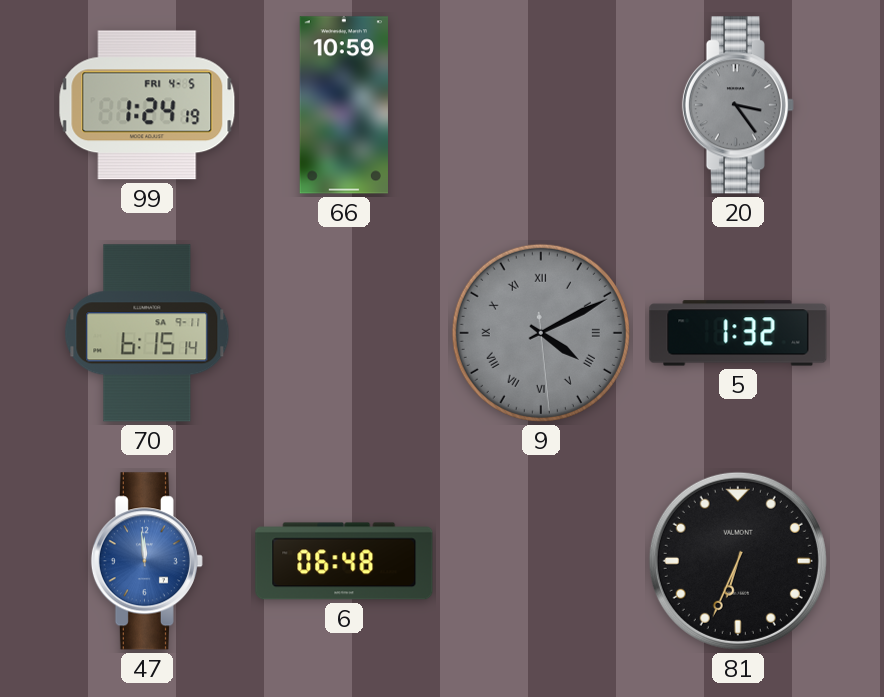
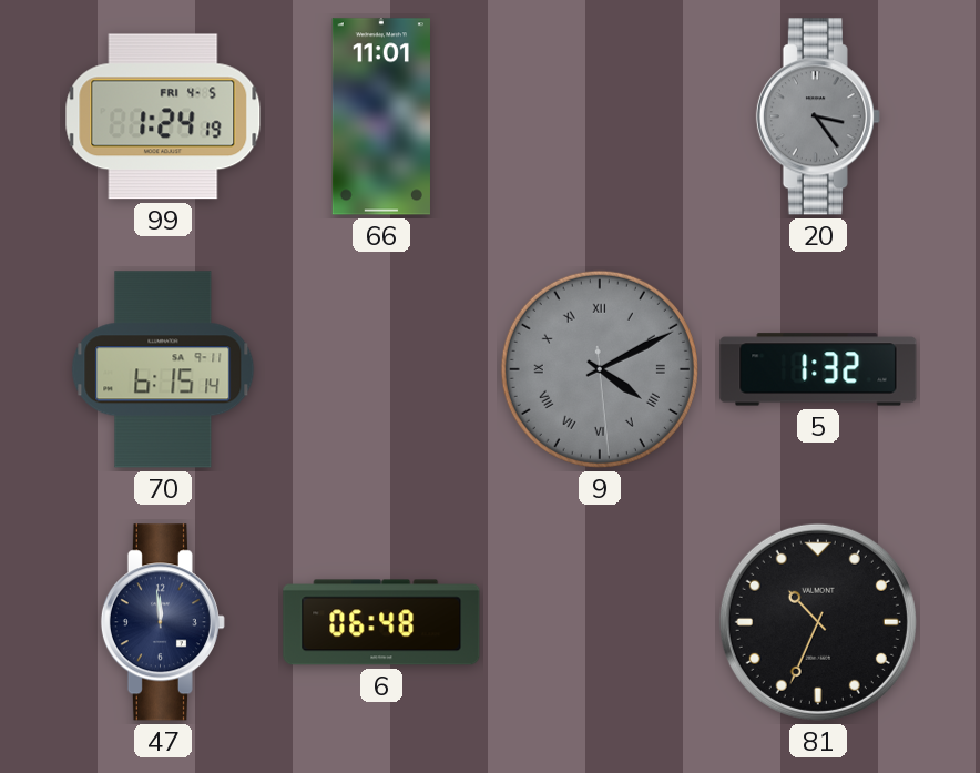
66: 10:59 -> 11:01
47 dial: blue -> navy
81: 6:34 -> 10:34
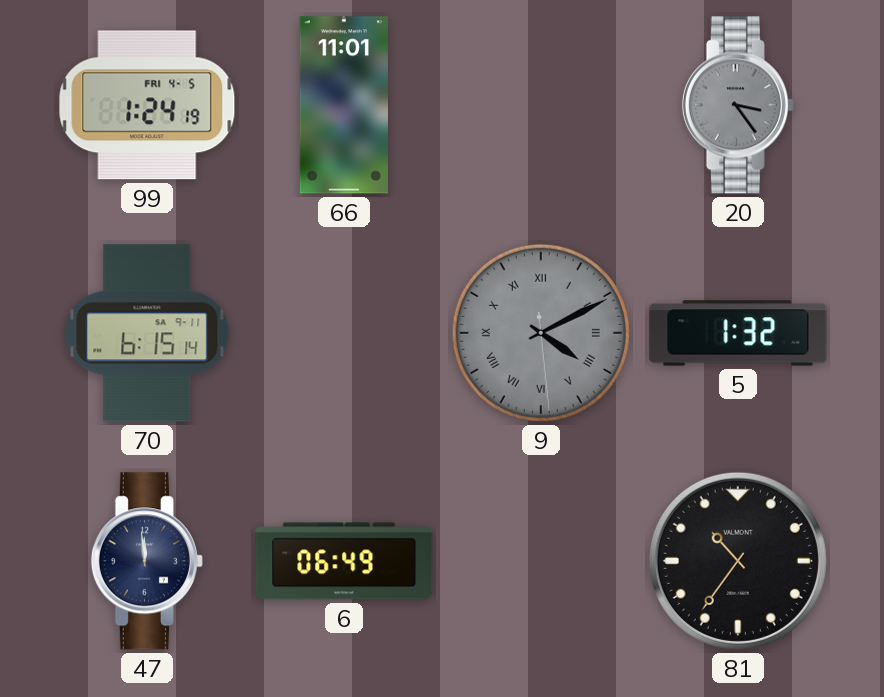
6: 06:48 -> 06:49
81: 10:34 -> 10:36
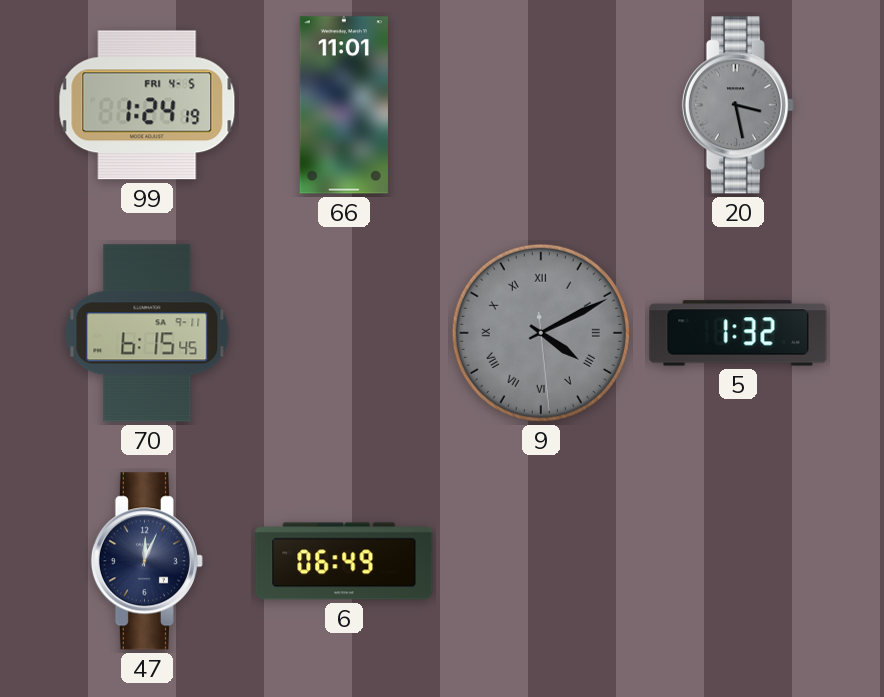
20: 3:24 -> 3:28
70: 6:15:14 -> 6:15:45
47: 11:59 -> 12:04
81: 10:36 -> none
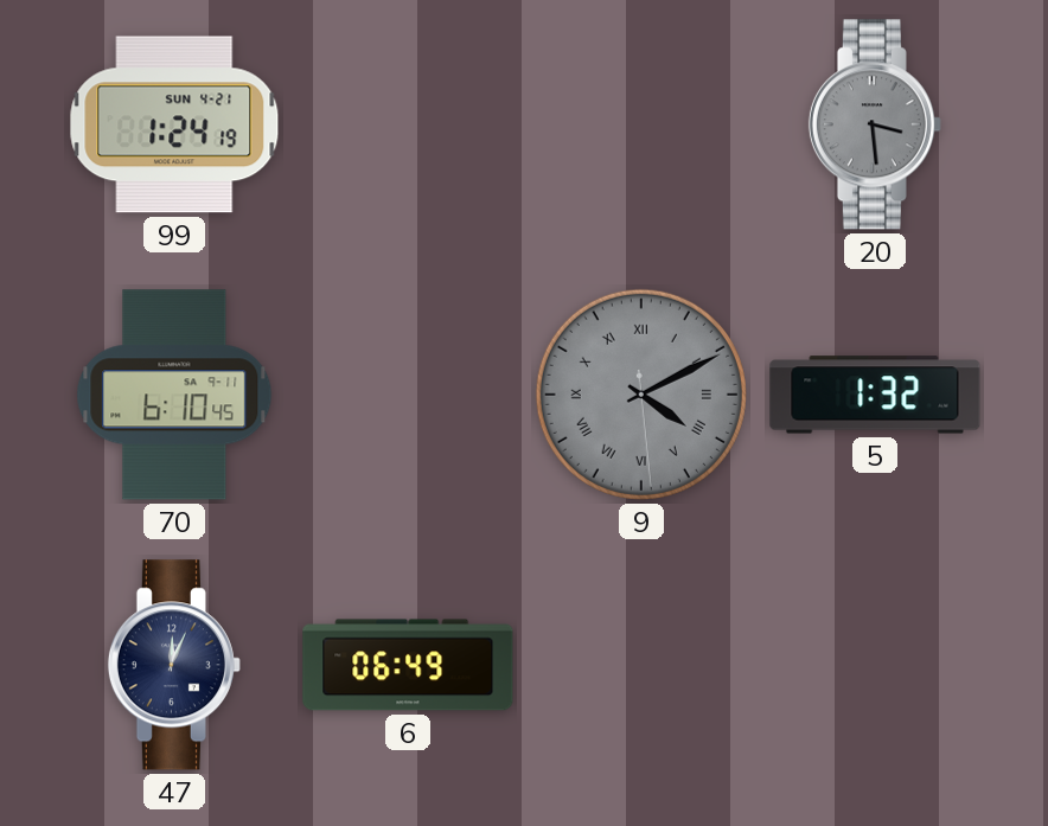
99 date: FRI 4-5 -> SUN 4-21
66: 11:01 -> none
20: 3:28 -> 3:29
70: 6:15 -> 6:10
